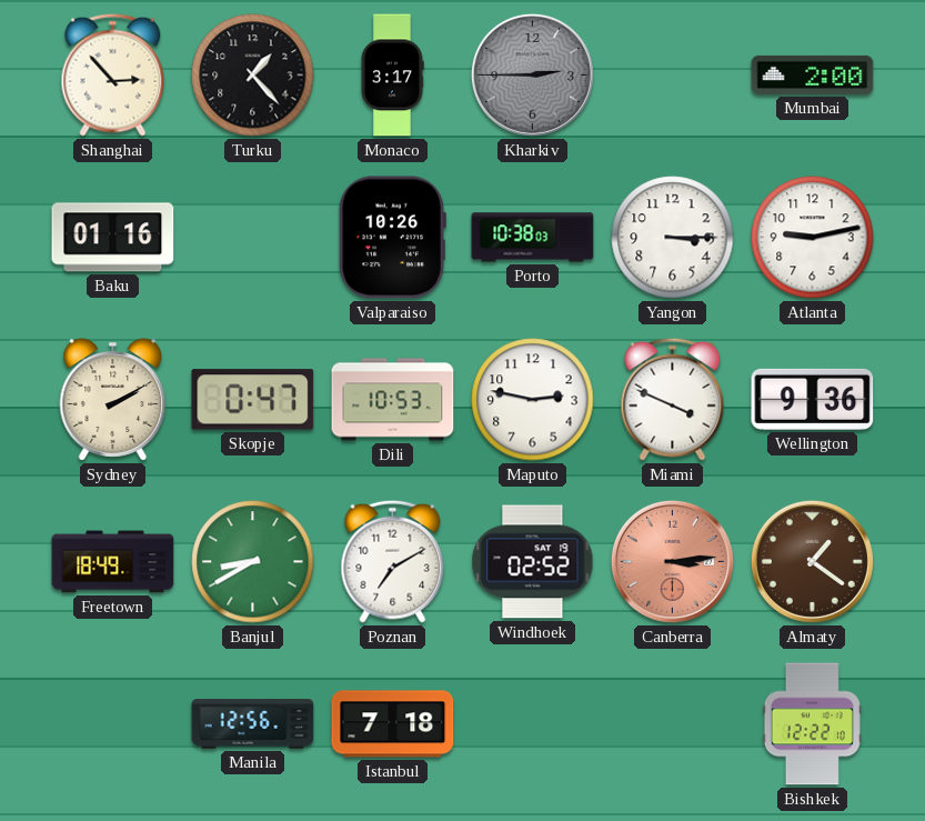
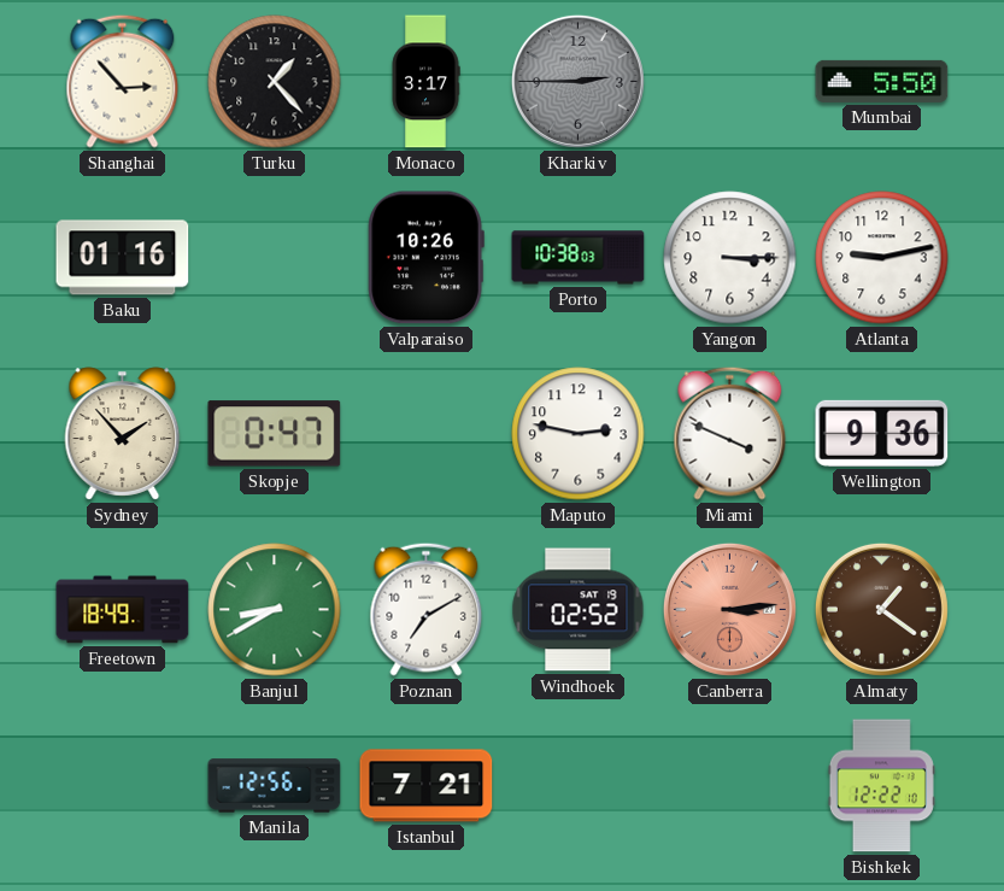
Mumbai: 2:00 -> 5:50
Sydney: 2:10 -> 1:53
Dili: 10:53 -> none
Istanbul: 7:18 -> 7:21
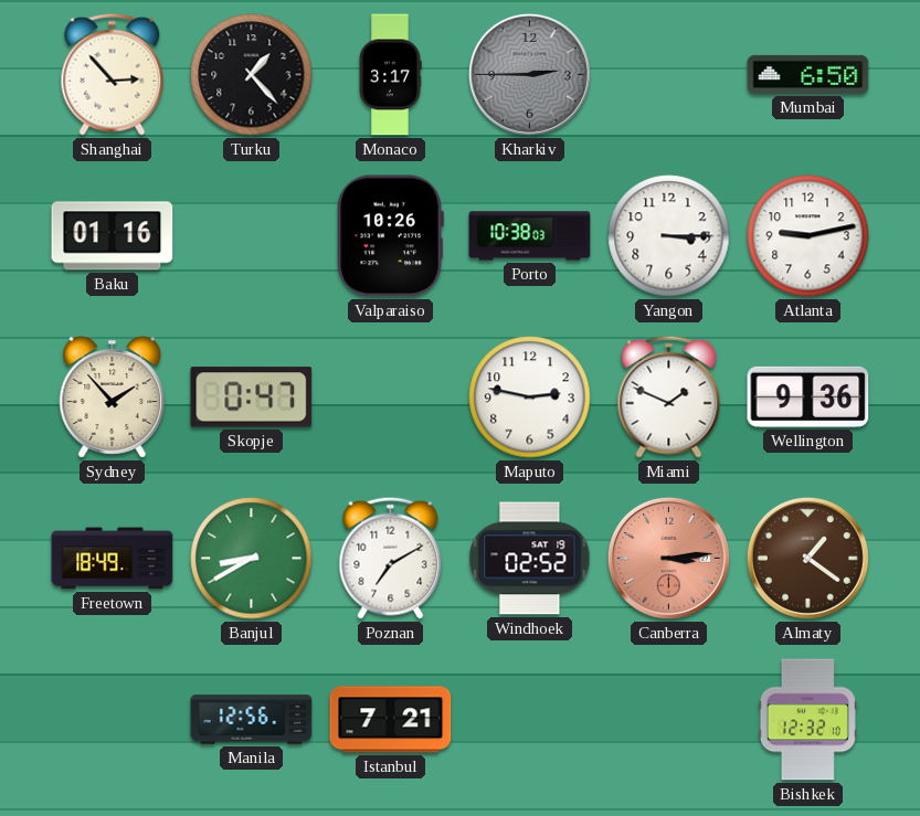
Mumbai: 5:50 -> 6:50
Miami: 3:49 -> 1:49
Bishkek: 12:22 -> 12:32
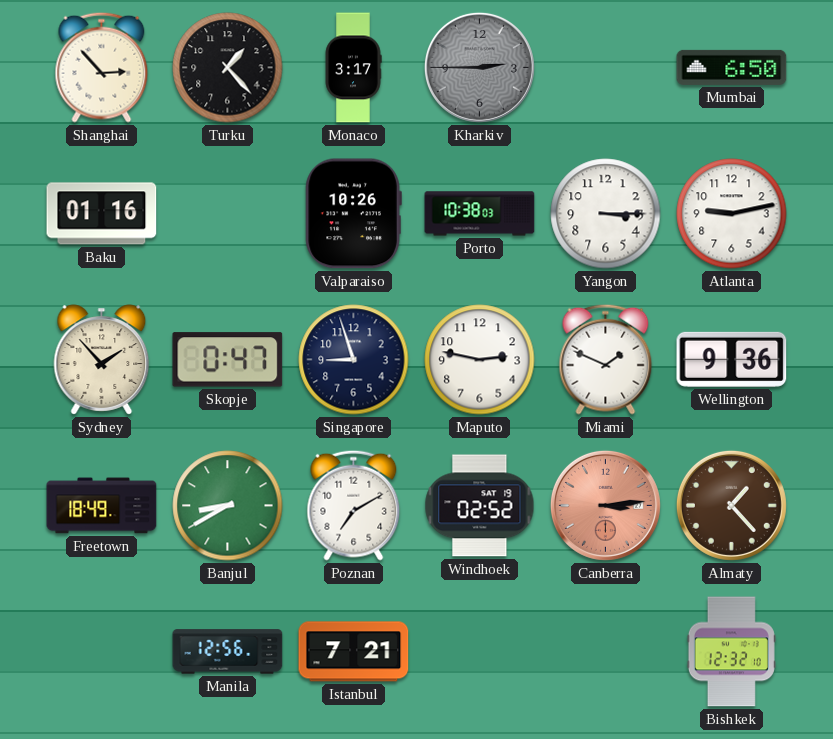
Singapore: none -> 8:57
Almaty: 1:21 -> 1:23
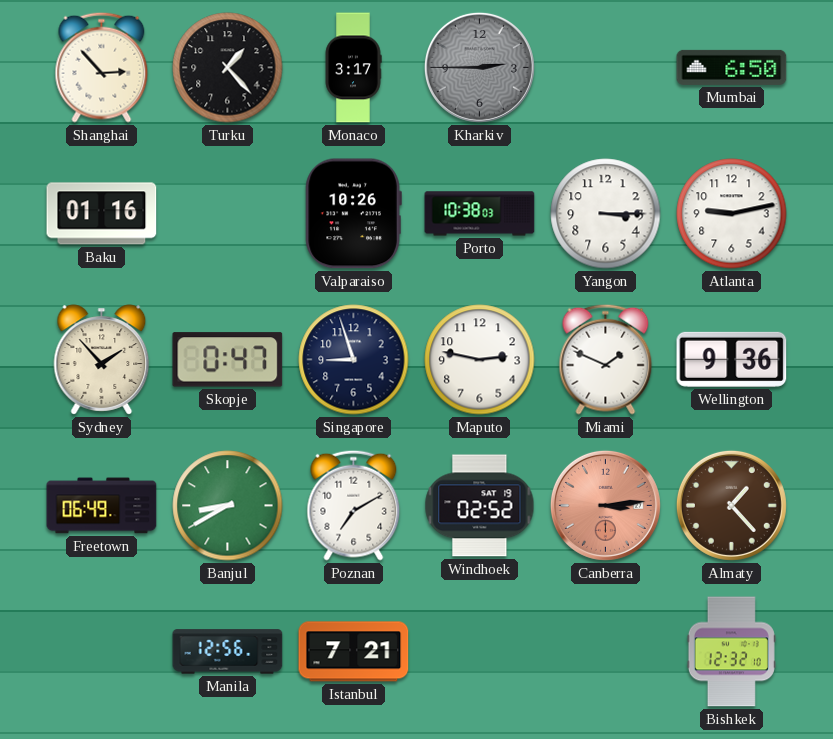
Freetown: 18:49 -> 06:49
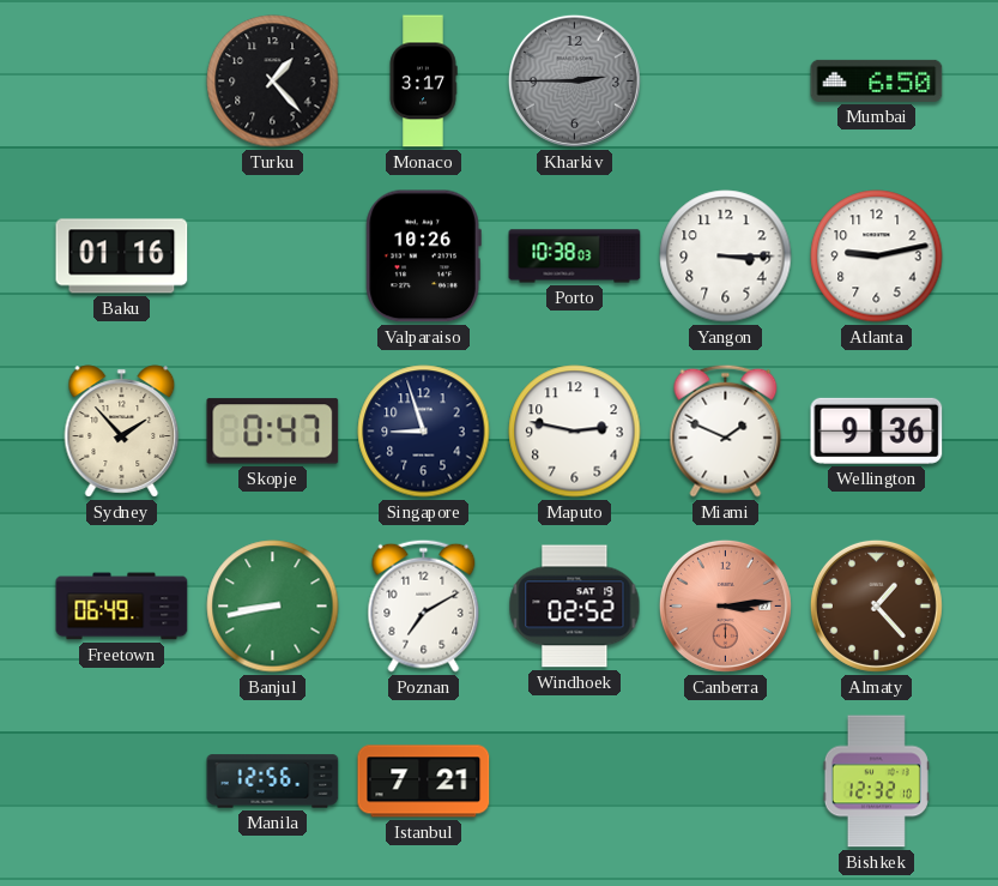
Shanghai: 2:53 -> none
Banjul: 8:40 -> 8:43
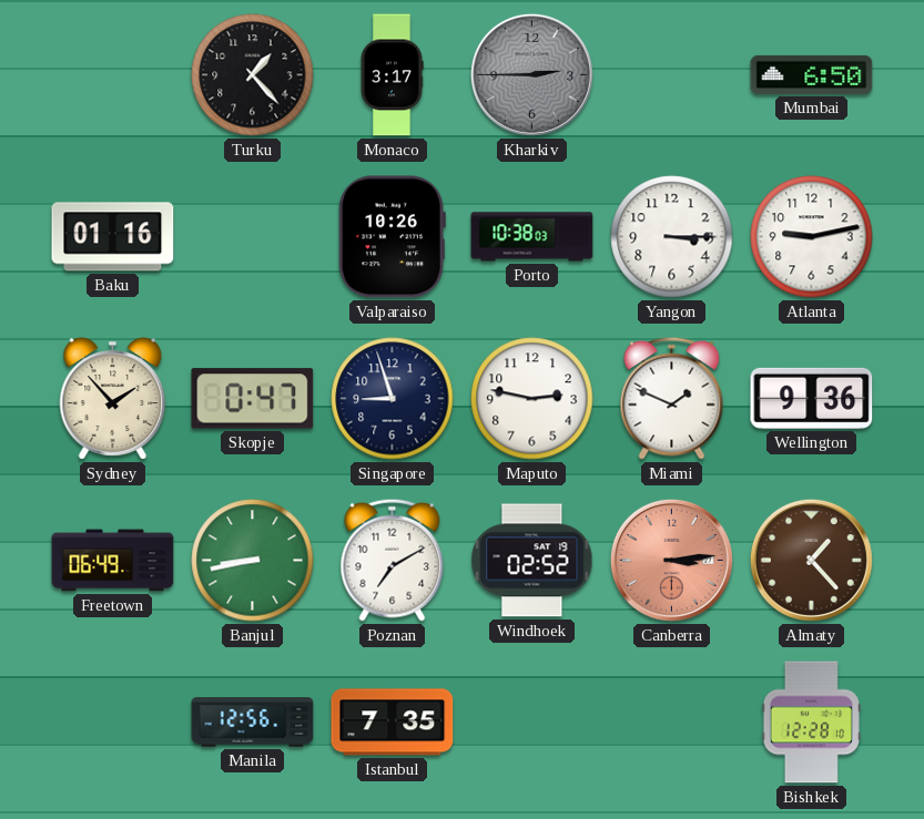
Istanbul: 7:21 -> 7:35
Bishkek: 12:32 -> 12:28
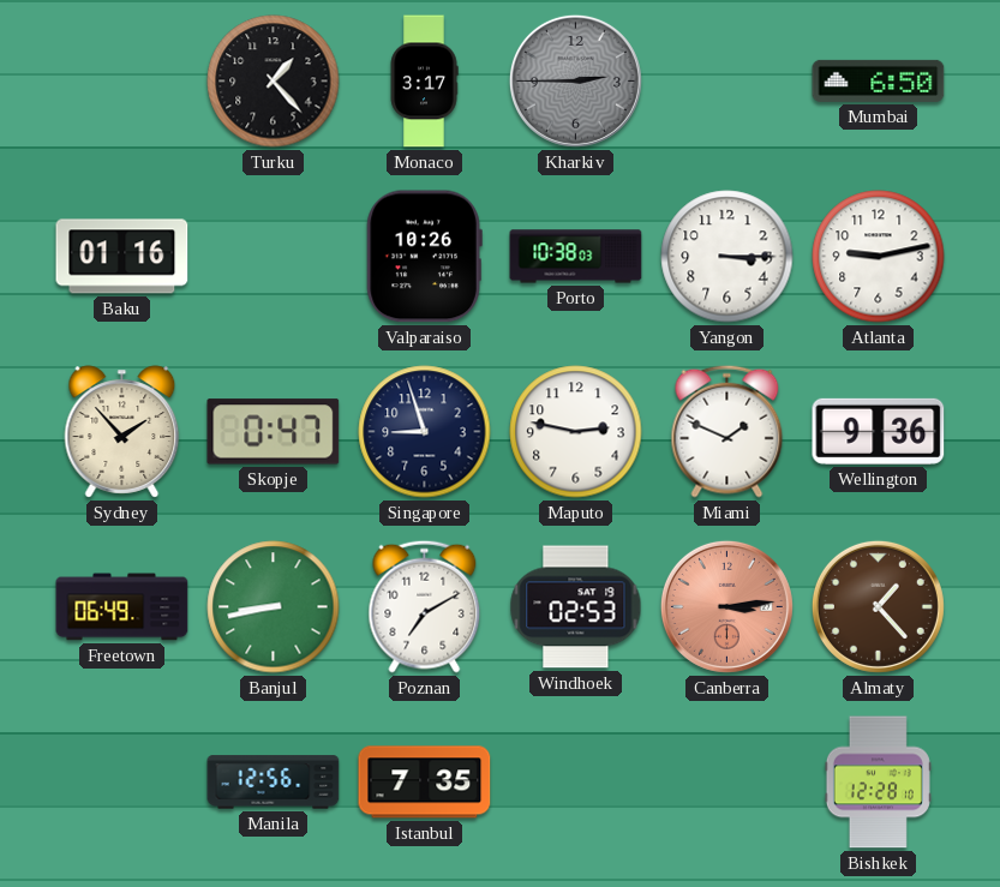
Windhoek: 02:52 -> 02:53
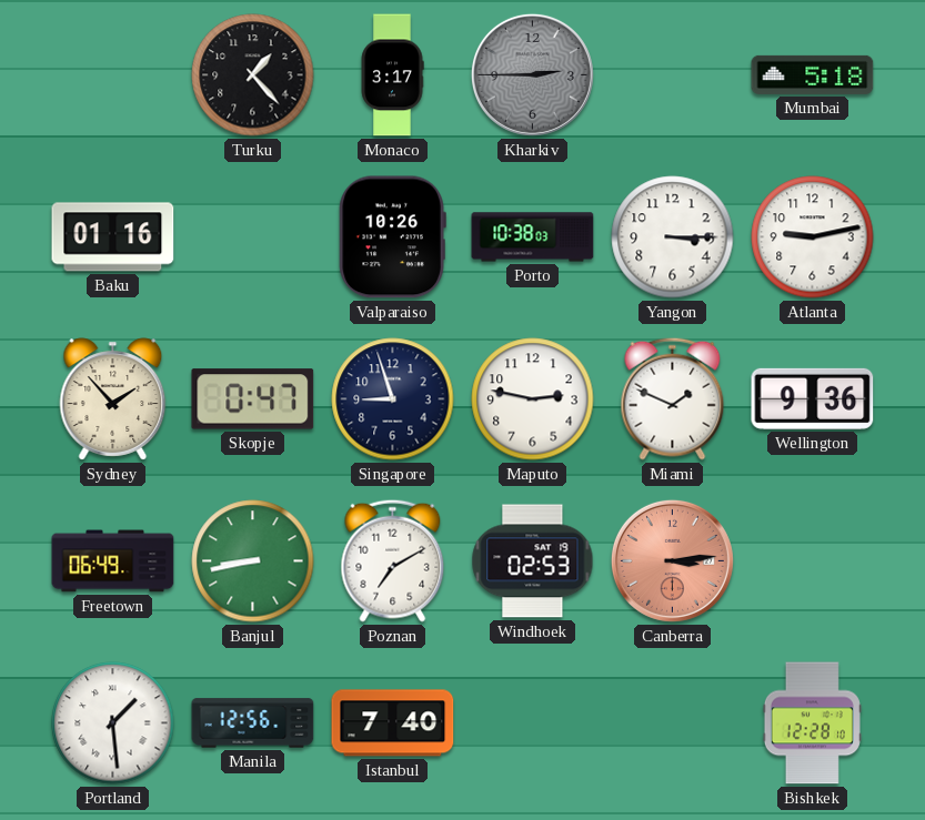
Mumbai: 6:50 -> 5:18
Almaty: 1:23 -> none
Portland: none -> 1:29
Istanbul: 7:35 -> 7:40
